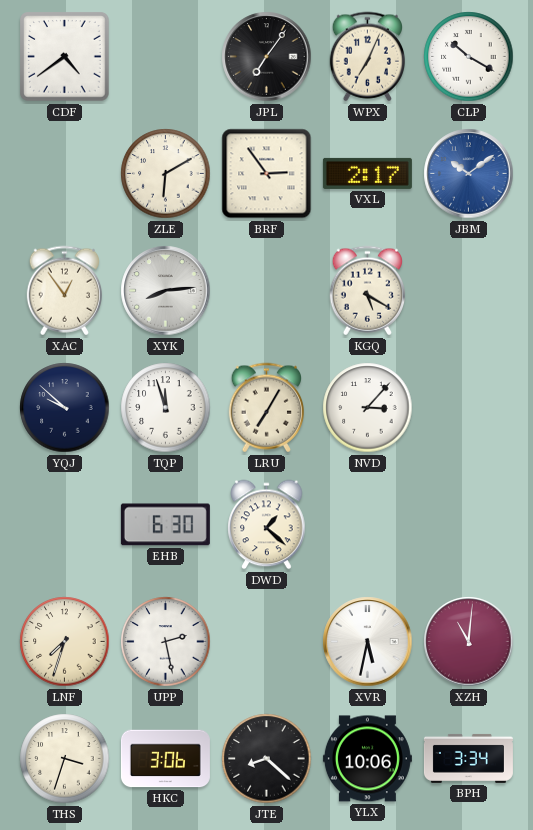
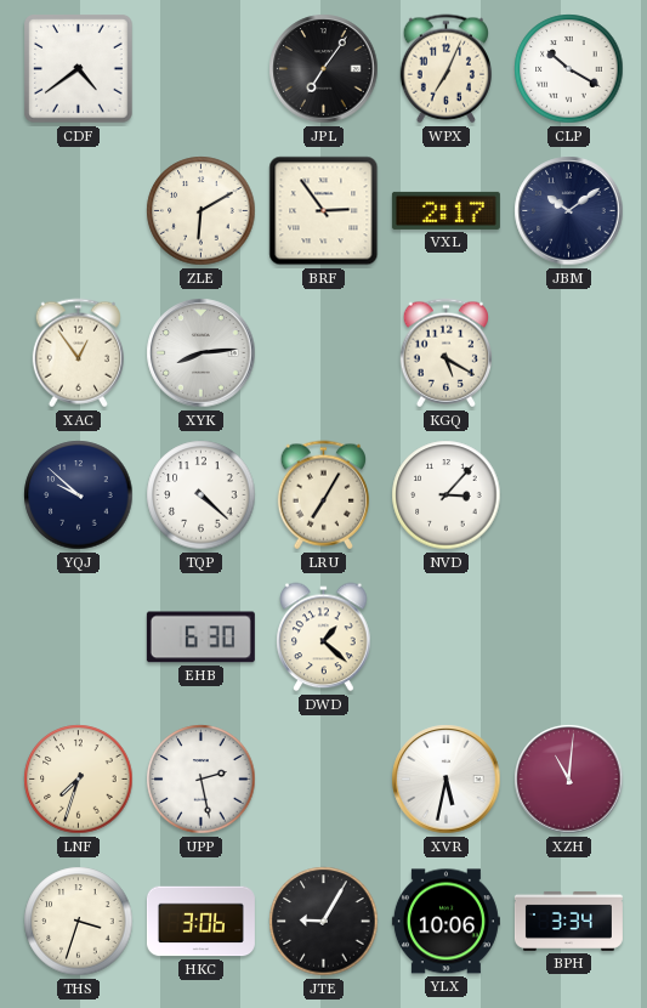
JBM dial: blue -> navy
TQP: 11:57 -> 4:22
JTE: 8:22 -> 9:05
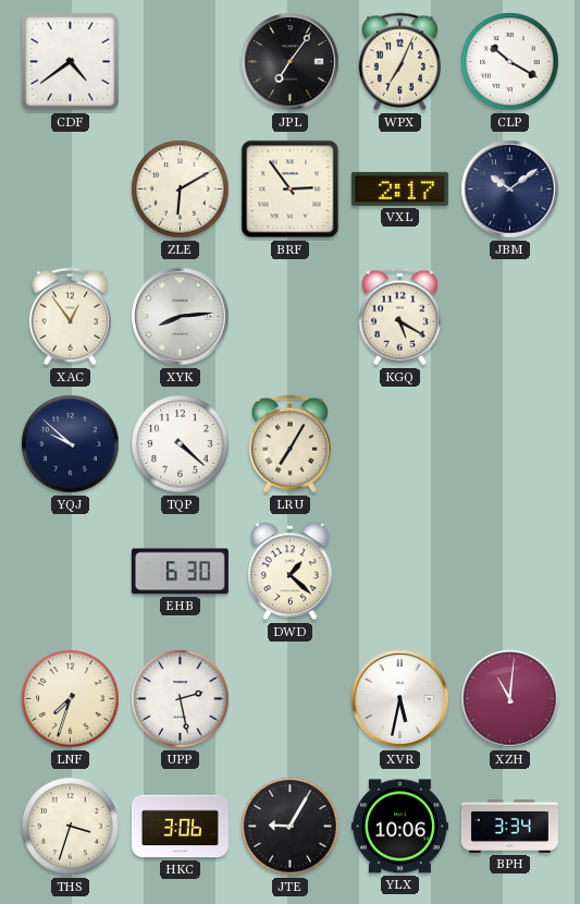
NVD: 3:07 -> none
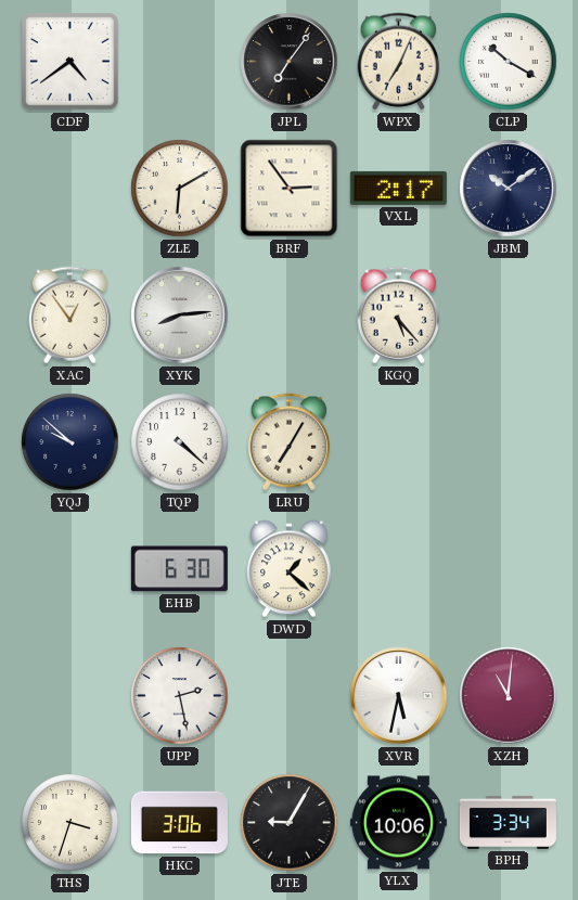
KGQ: 5:20 -> 5:23
LNF: 7:33 -> none
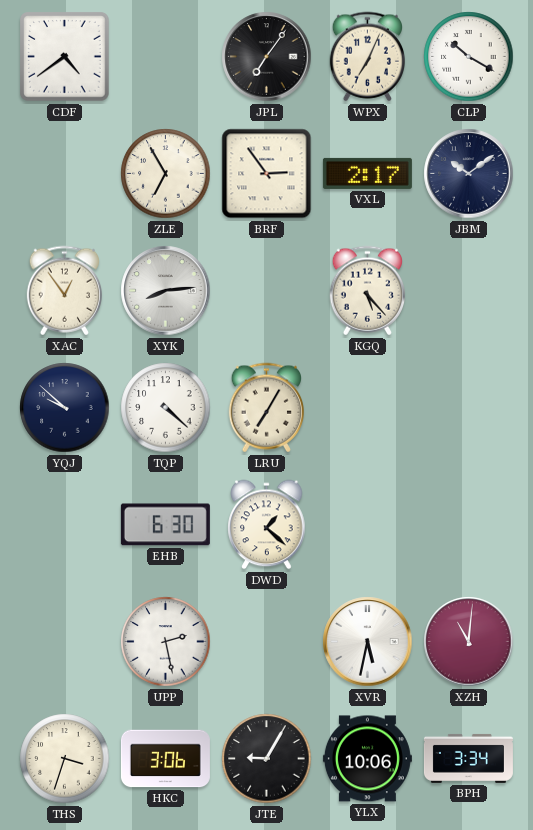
ZLE: 6:10 -> 6:55
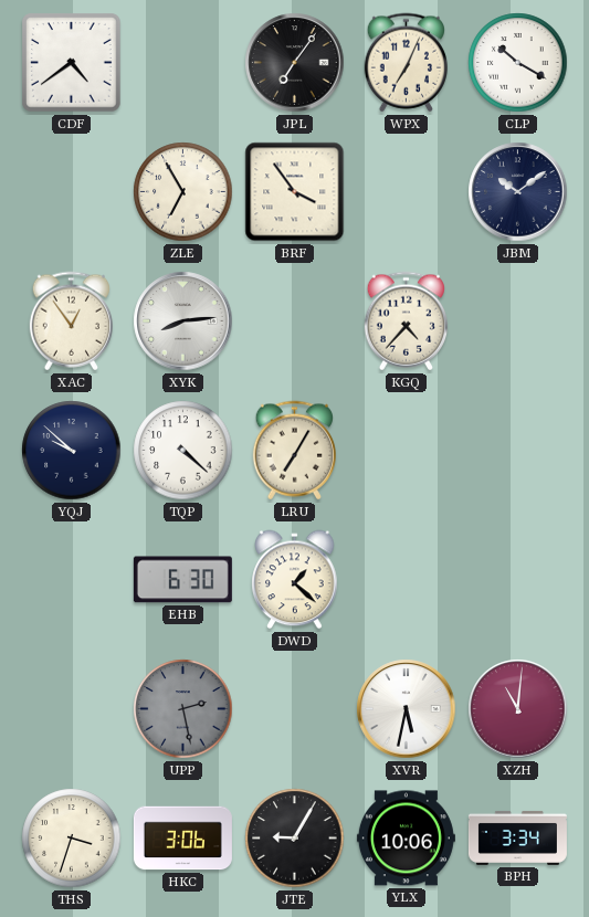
BRF: 2:54 -> 3:54
VXL: 2:17 -> none
KGQ: 5:23 -> 4:37
UPP dial: white -> grey
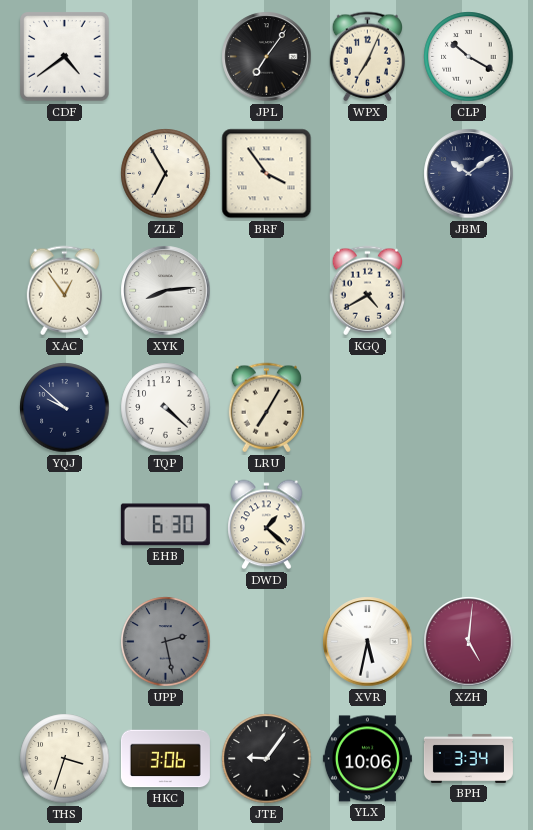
KGQ: 4:37 -> 4:40
XZH: 11:01 -> 5:01
JTE: 9:05 -> 9:06
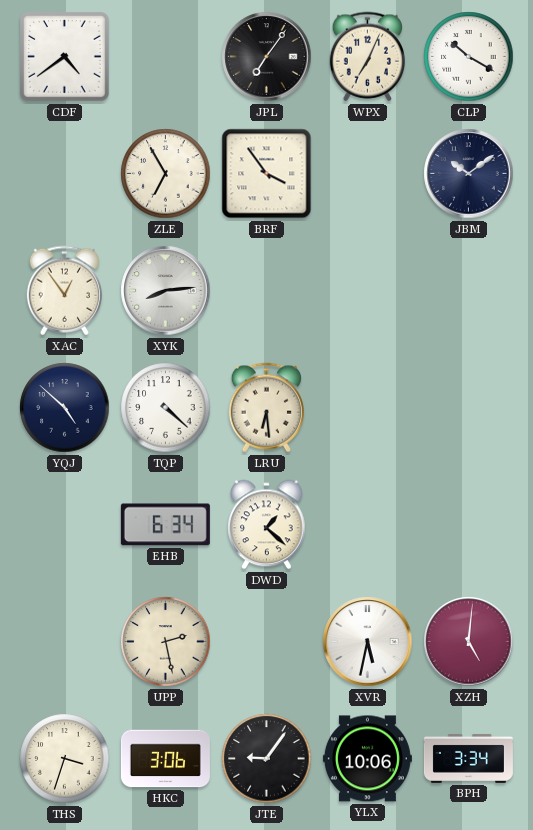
KGQ: 4:40 -> none
YQJ: 9:52 -> 4:52
LRU: 7:05 -> 6:29
EHB: 6:30 -> 6:34
UPP dial: grey -> cream
